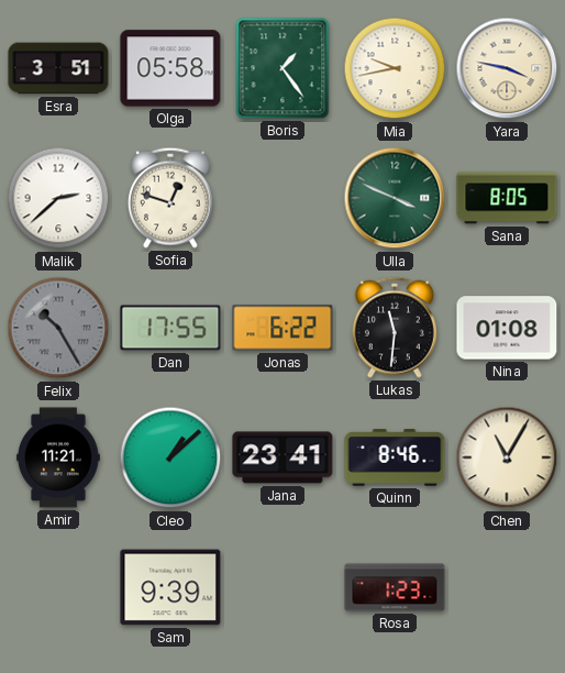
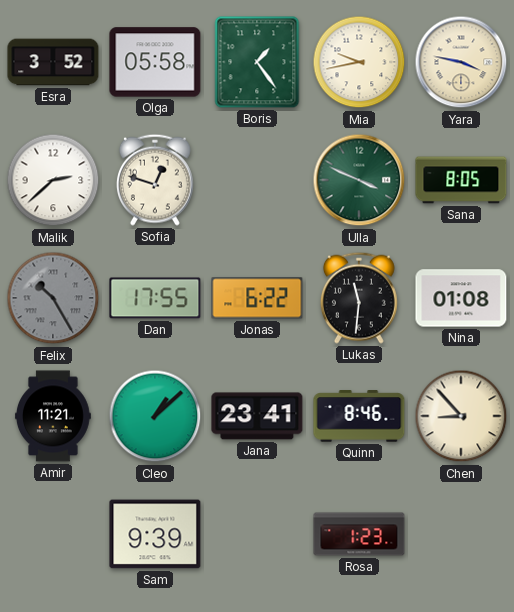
Esra: 3:51 -> 3:52
Chen: 11:05 -> 8:53
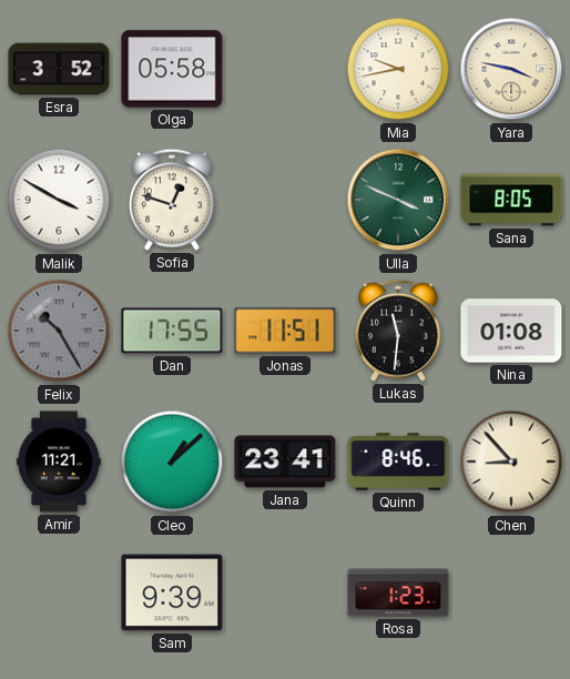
Boris: 1:24 -> none
Malik: 2:38 -> 3:50
Jonas: 6:22 -> 11:51
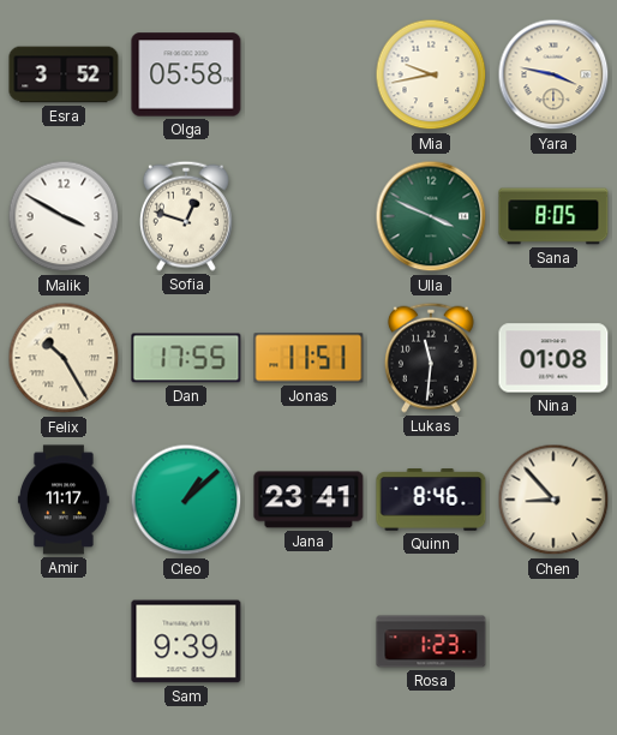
Felix dial: grey -> cream
Amir: 11:21 -> 11:17
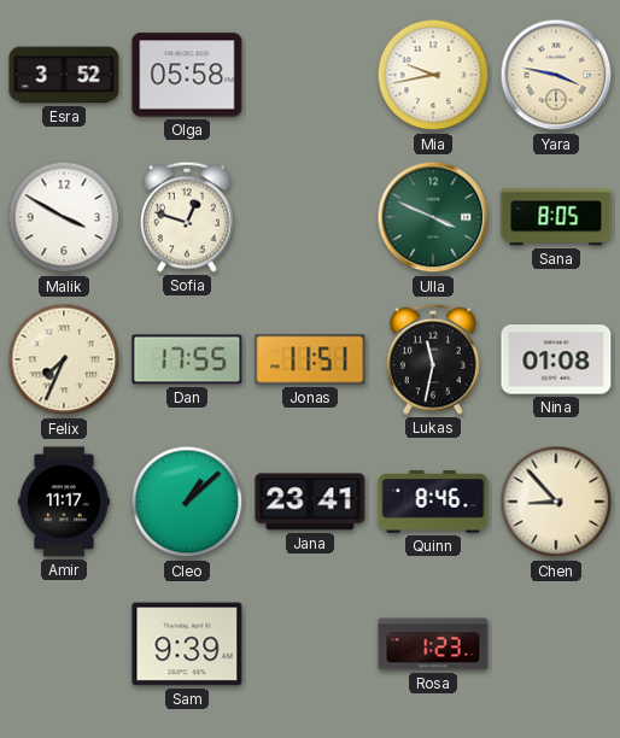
Felix: 10:25 -> 7:34
Lukas: 11:31 -> 11:32
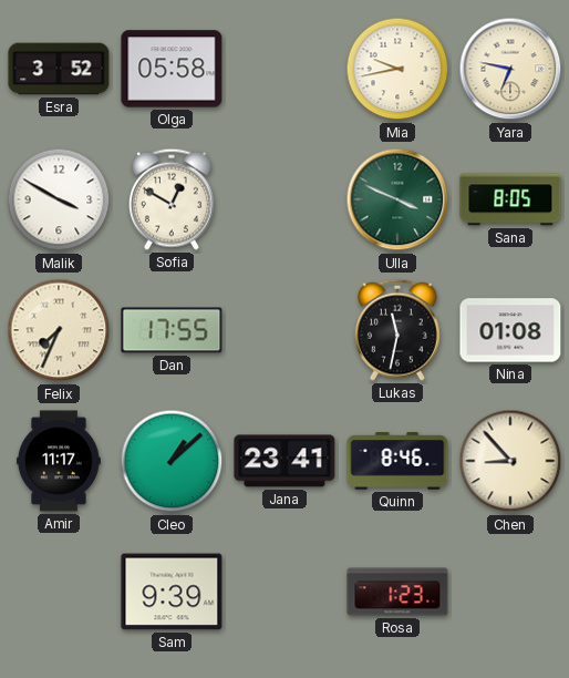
Yara: 3:47 -> 6:47
Sofia: 12:48 -> 12:50
Jonas: 11:51 -> none
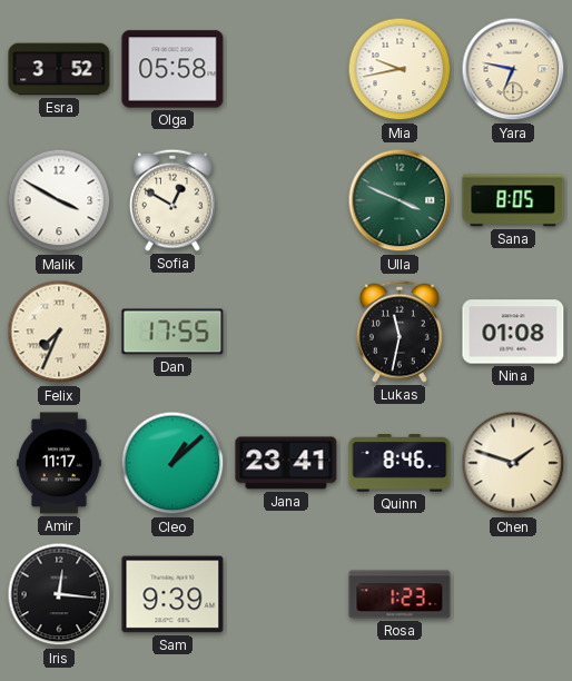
Chen: 8:53 -> 1:48
Iris: none -> 12:16
